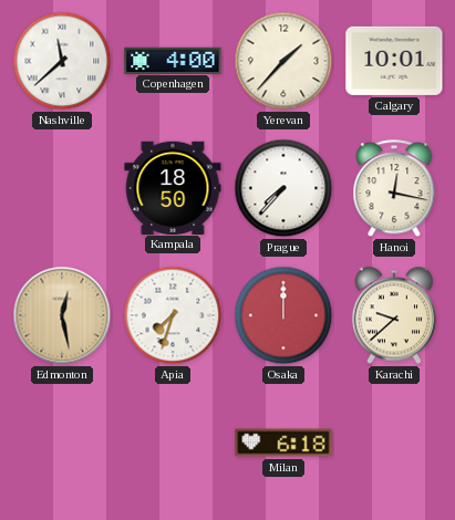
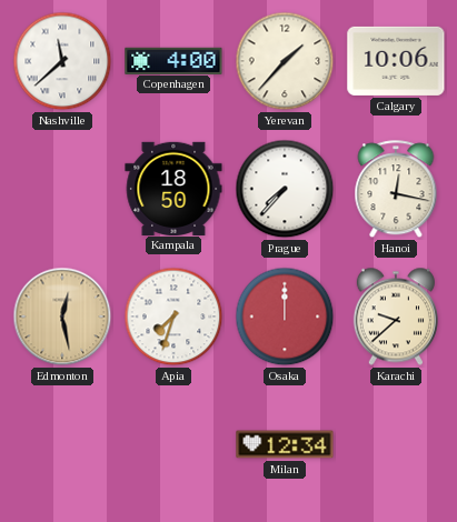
Calgary: 10:01 -> 10:06
Milan: 6:18 -> 12:34
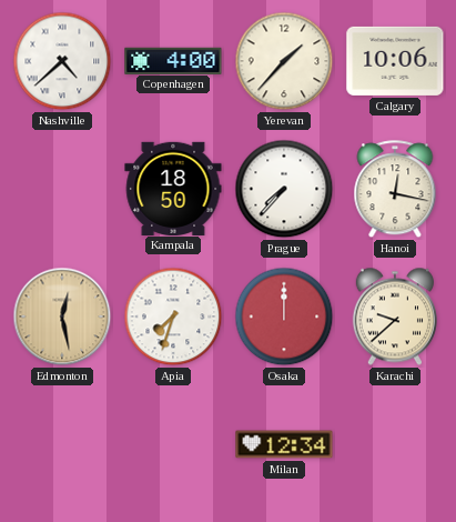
Nashville: 11:38 -> 4:38
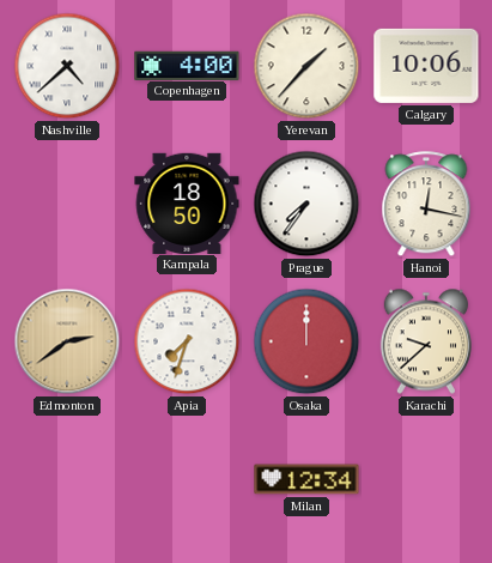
Prague: 7:37 -> 7:36
Edmonton: 12:28 -> 2:39
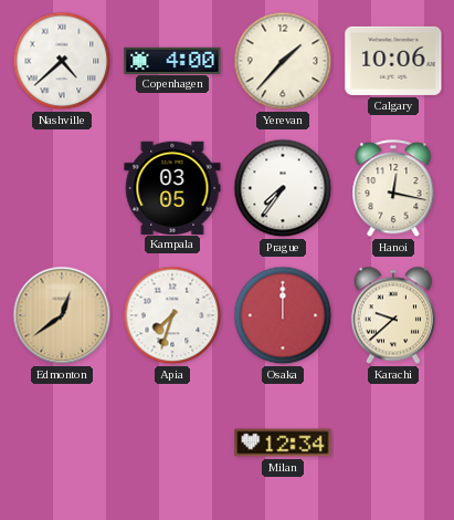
Kampala: 18:50 -> 03:05
Edmonton: 2:39 -> 12:39
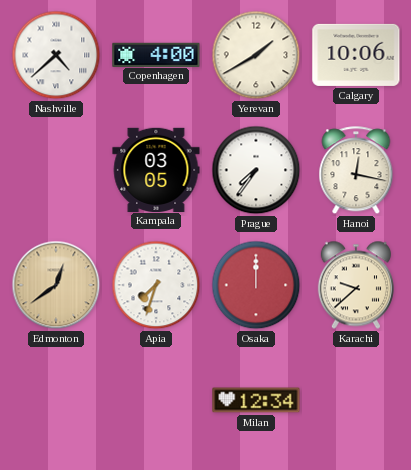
Yerevan: 1:37 -> 1:40
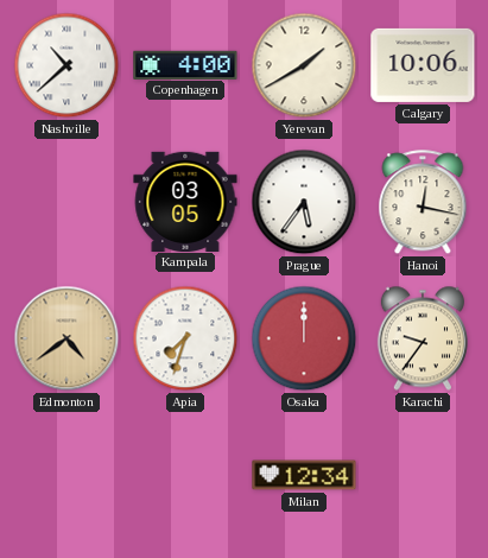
Nashville: 4:38 -> 10:38
Prague: 7:36 -> 5:36
Edmonton: 12:39 -> 4:39
Karachi: 9:38 -> 9:36
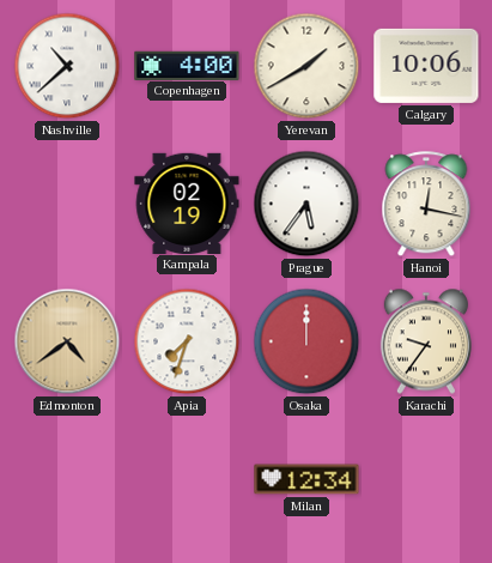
Kampala: 03:05 -> 02:19
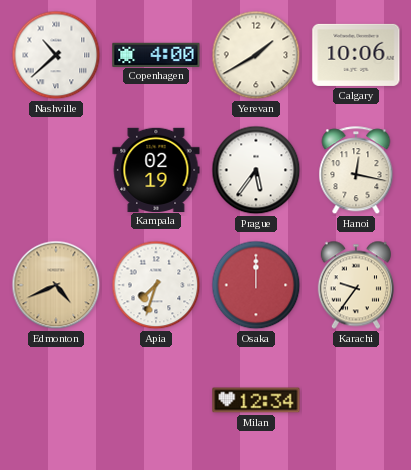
Edmonton: 4:39 -> 4:41
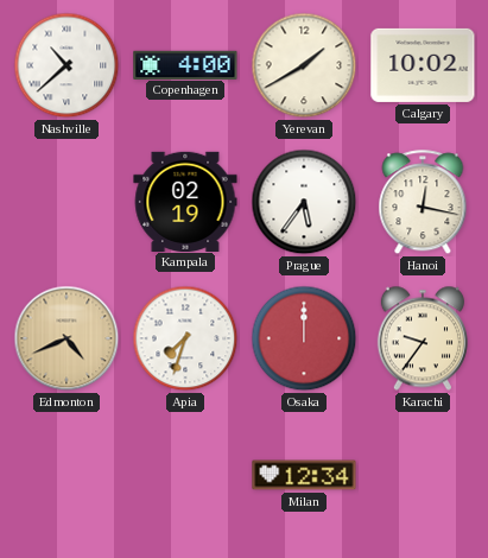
Calgary: 10:06 -> 10:02
